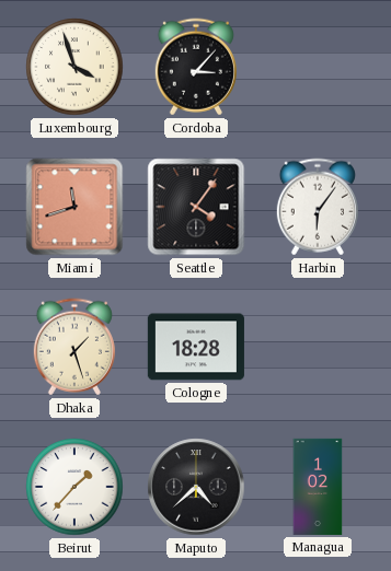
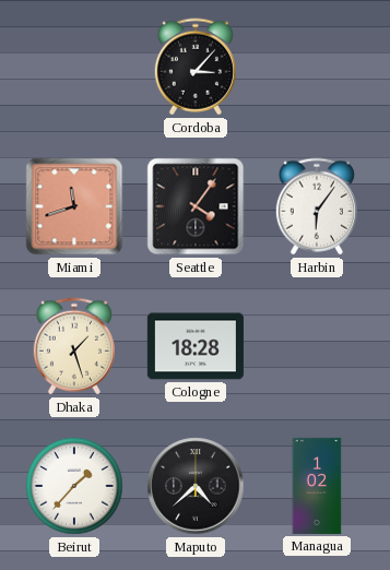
Luxembourg: 3:57 -> none
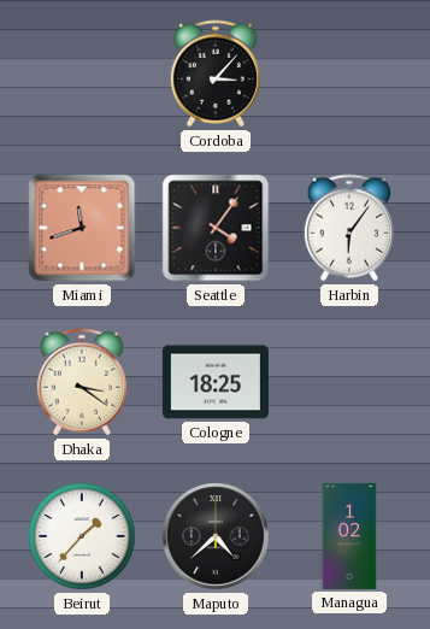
Dhaka: 1:27 -> 3:21
Cologne: 18:28 -> 18:25
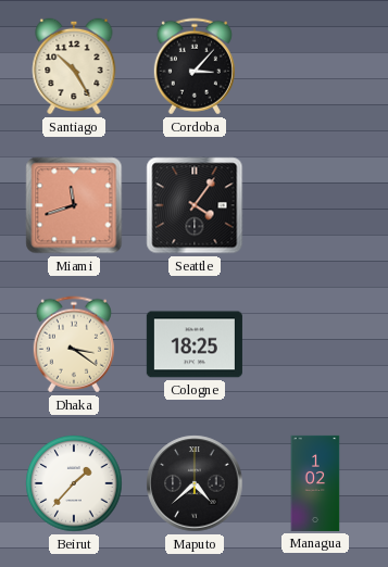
Santiago: none -> 10:25
Harbin: 6:06 -> none
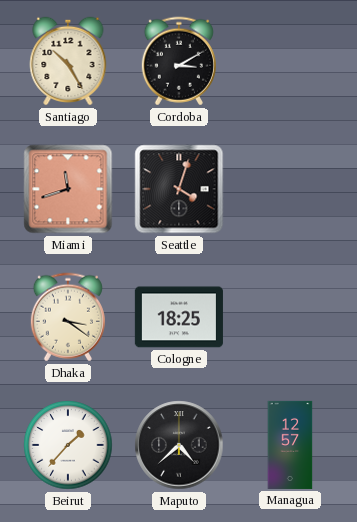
Cordoba: 3:07 -> 3:10
Seattle: 4:06 -> 4:03
Managua: 1:02 -> 12:57
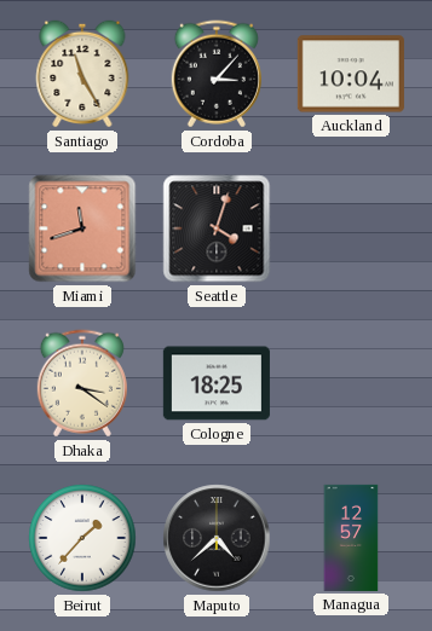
Santiago: 10:25 -> 11:25
Cordoba: 3:10 -> 3:07
Auckland: none -> 10:04
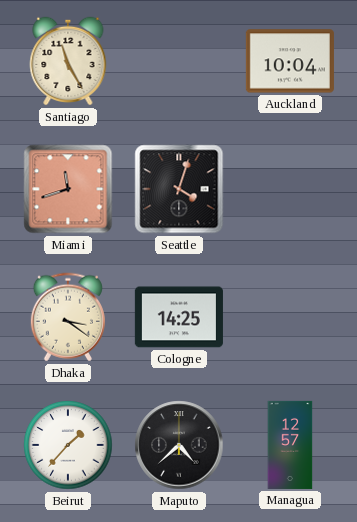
Cordoba: 3:07 -> none
Cologne: 18:25 -> 14:25
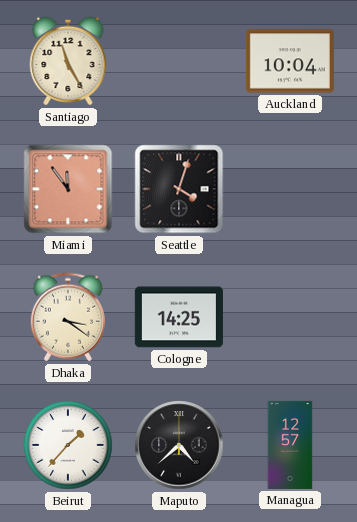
Miami: 11:42 -> 11:54
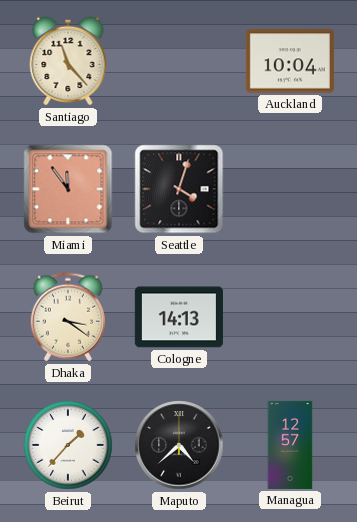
Santiago: 11:25 -> 11:23
Cologne: 14:25 -> 14:13
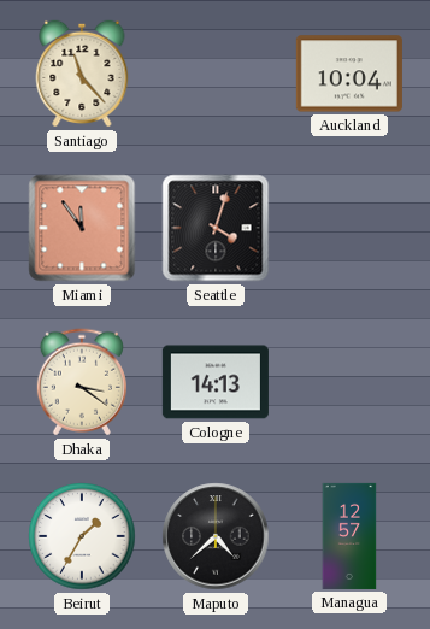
Beirut: 1:37 -> 1:35
